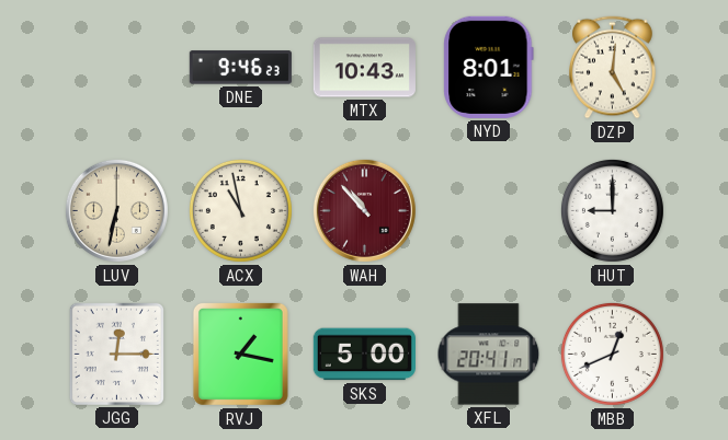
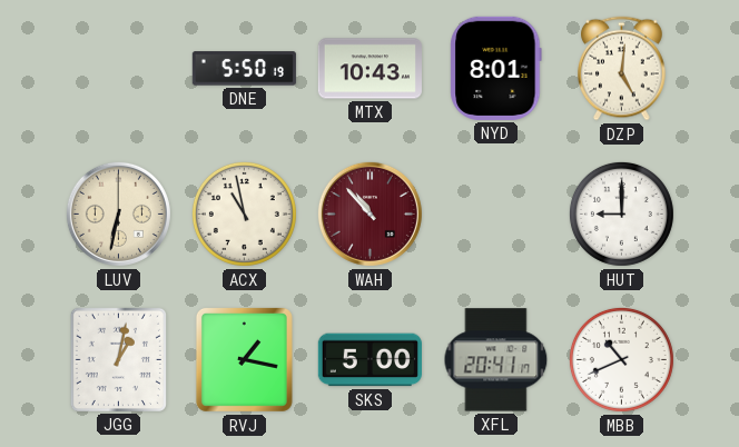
DNE: 9:46 -> 5:50
JGG: 12:15 -> 1:02
MBB: 12:41 -> 10:41
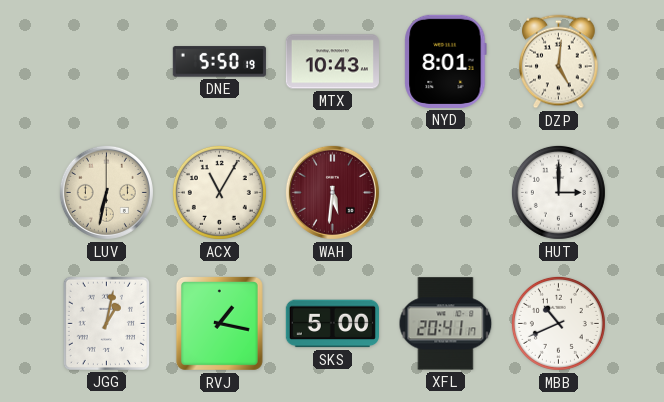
ACX: 10:58 -> 11:05
WAH: 10:53 -> 5:31
HUT: 9:00 -> 3:00
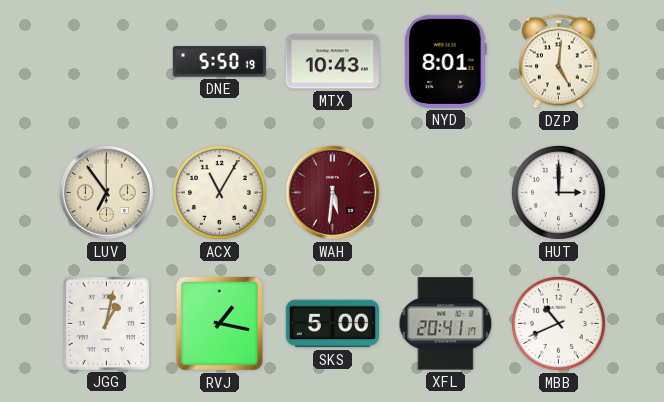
LUV: 6:32 -> 6:54
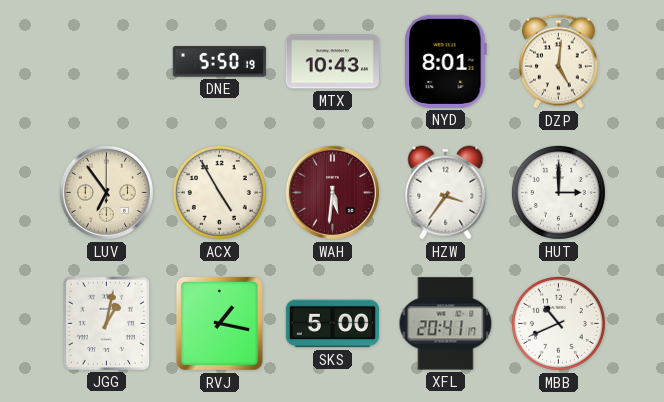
ACX: 11:05 -> 4:55
HZW: none -> 3:36
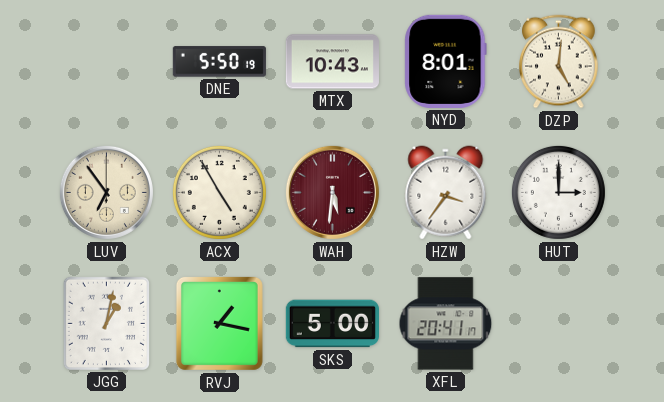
MBB: 10:41 -> none
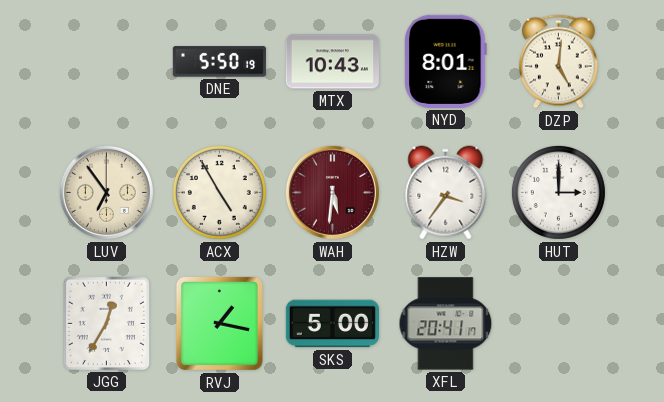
JGG: 1:02 -> 12:35
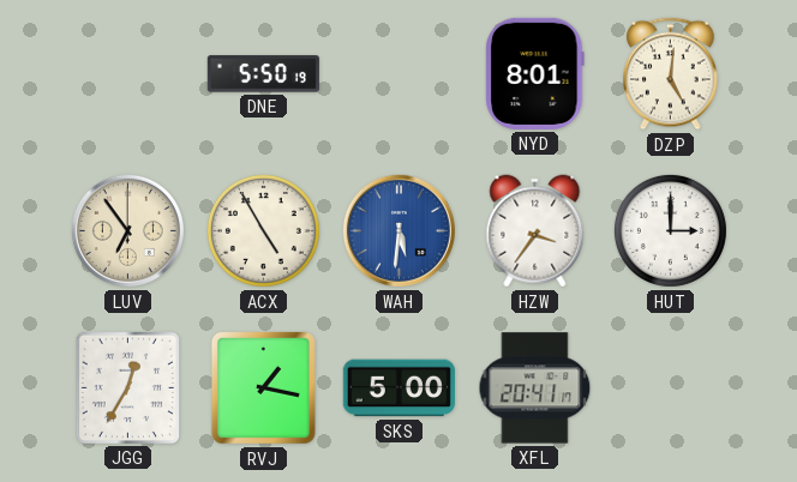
MTX: 10:43 -> none
WAH dial: burgundy -> blue
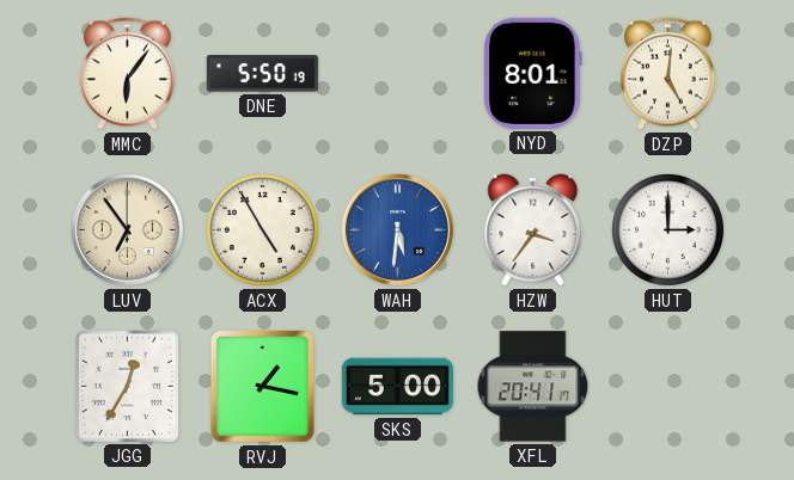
MMC: none -> 6:06
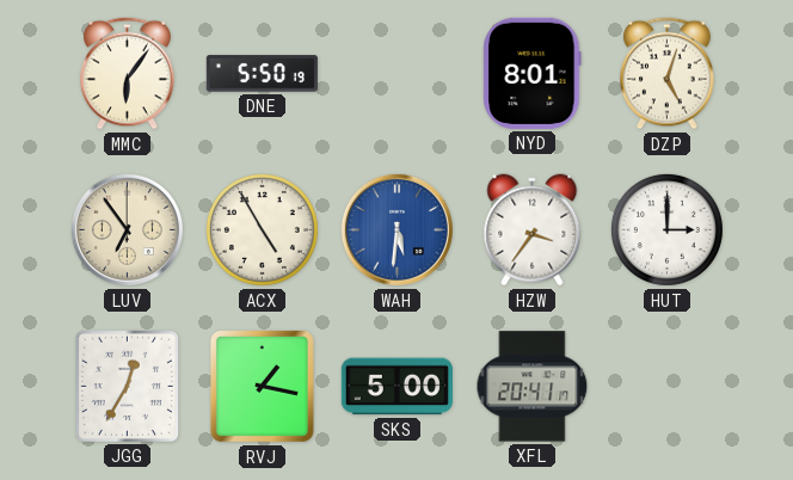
DZP: 5:01 -> 5:03
